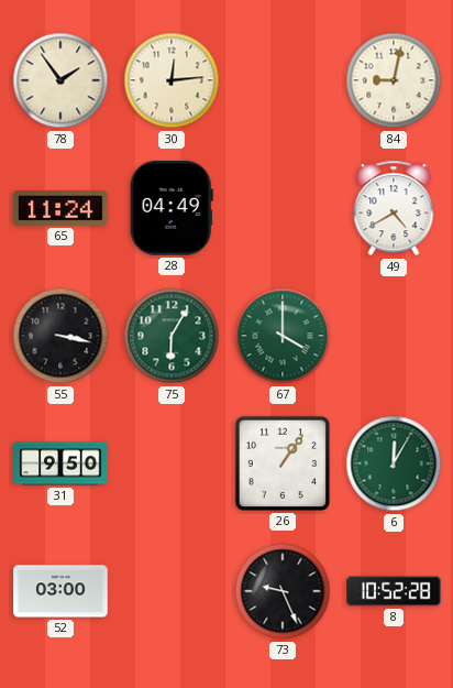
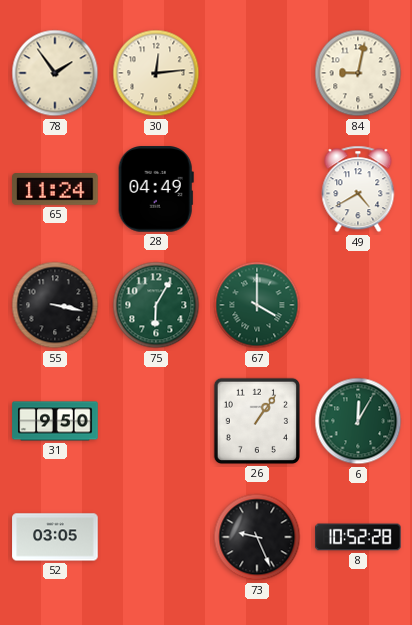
52: 03:00 -> 03:05
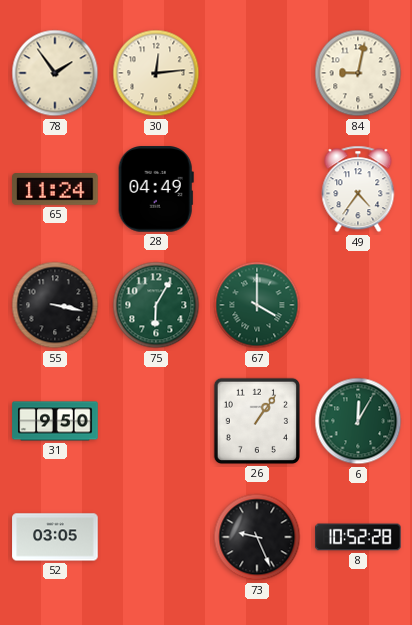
49: 4:40 -> 4:36
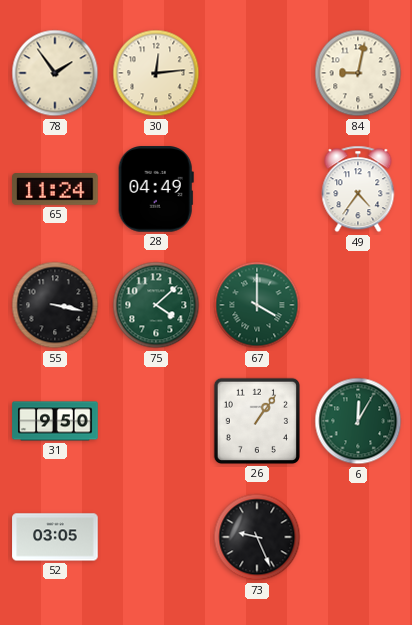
75: 6:05 -> 4:08
8: 10:52 -> none
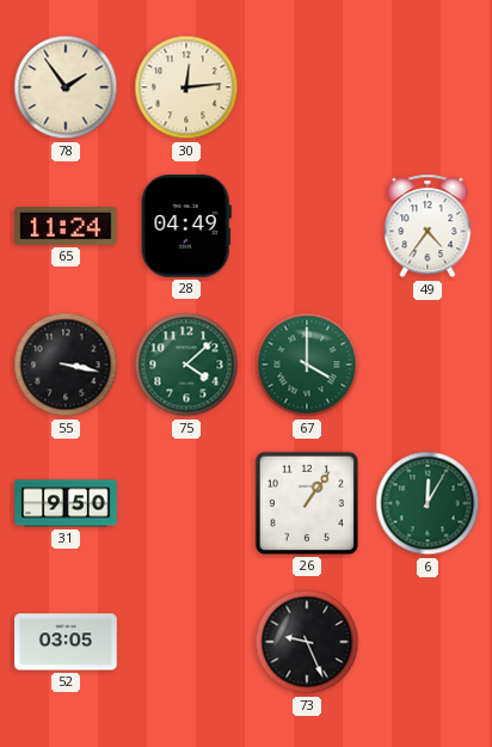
84: 9:02 -> none
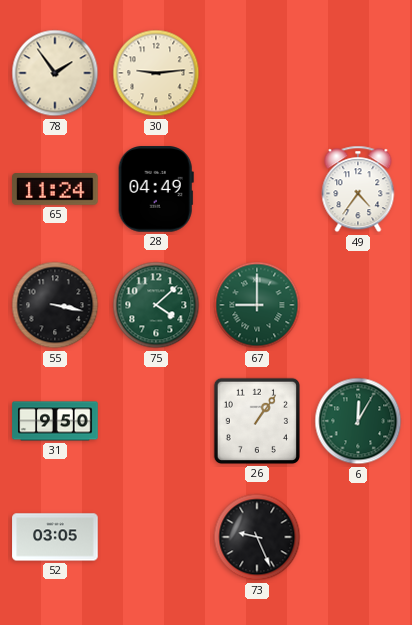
30: 12:14 -> 9:14
67: 4:00 -> 9:00
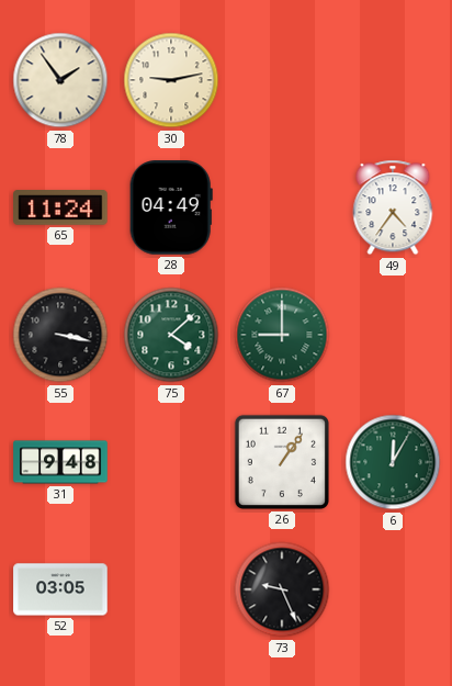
30: 9:14 -> 9:13
31: 9:50 -> 9:48
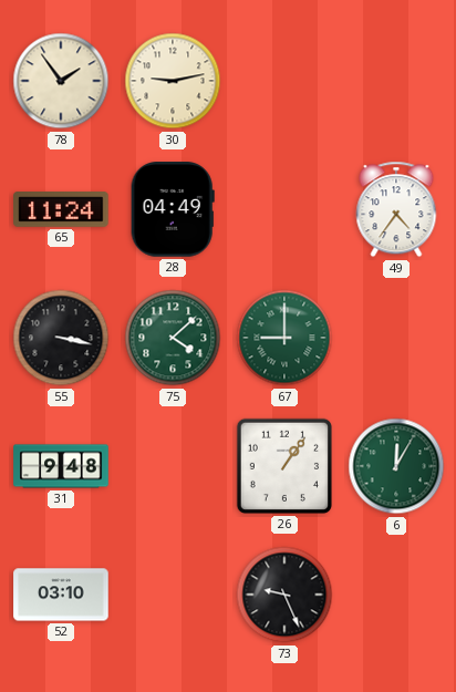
52: 03:05 -> 03:10
